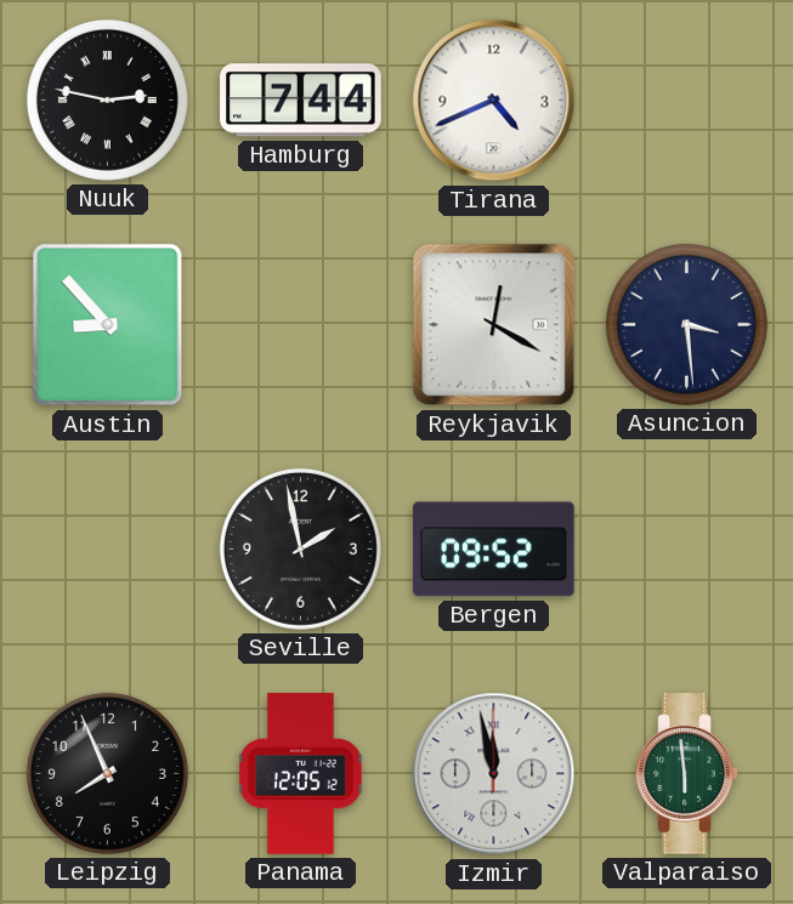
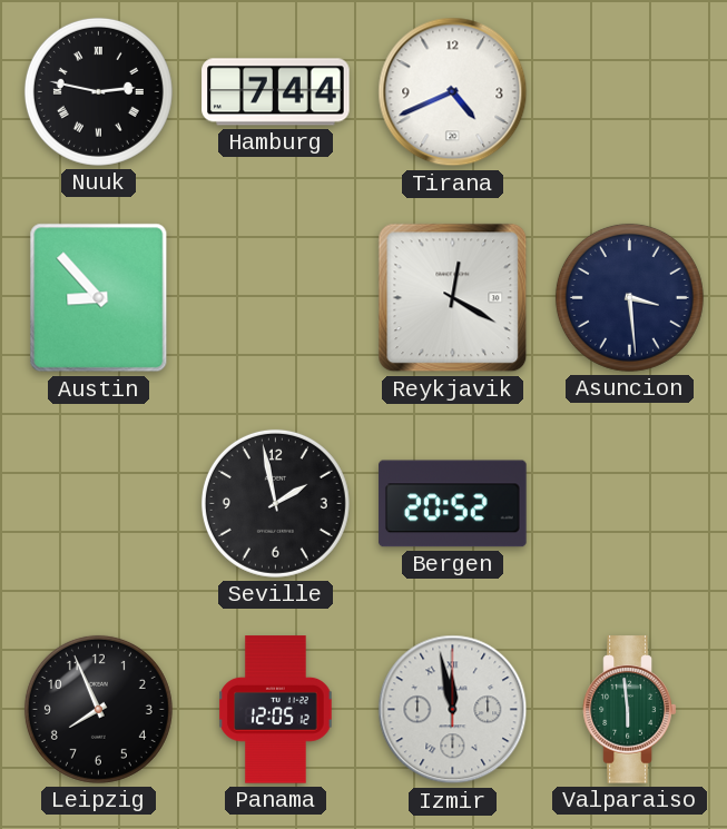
Bergen: 09:52 -> 20:52
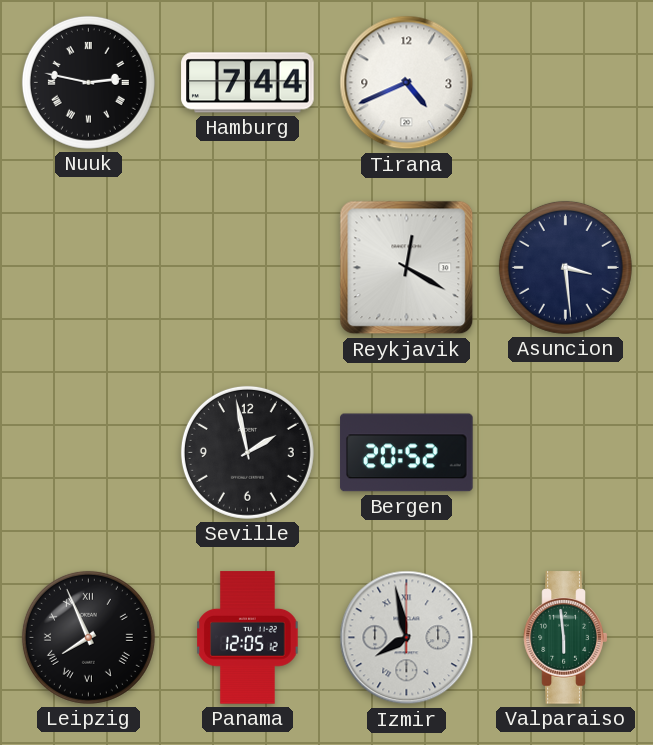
Austin: 8:53 -> none
Leipzig numerals: Arabic -> Roman
Izmir: 11:58 -> 7:58
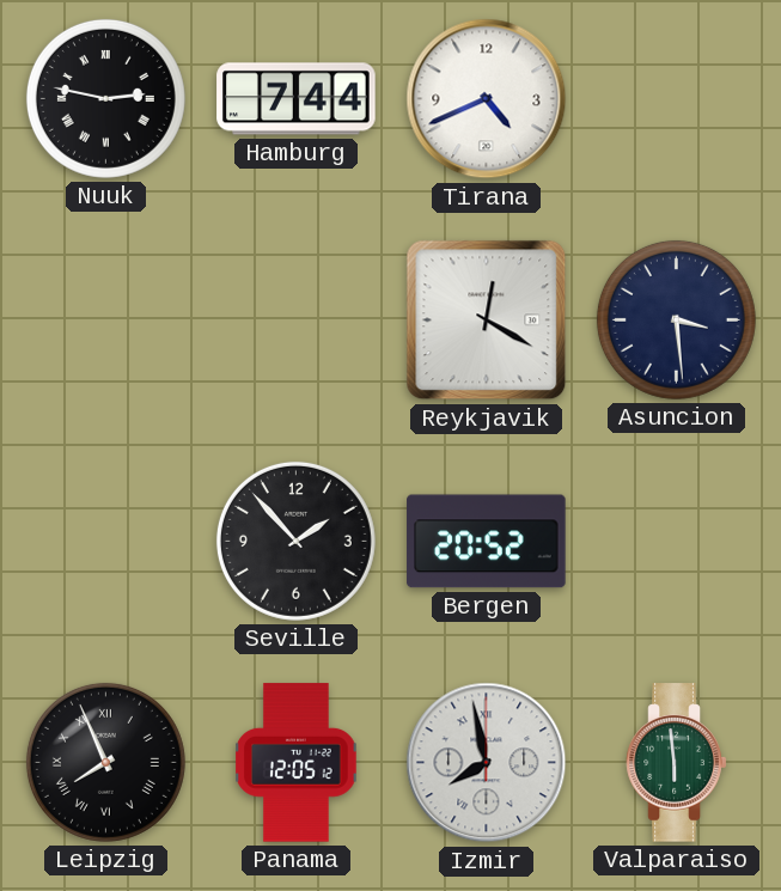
Seville: 1:58 -> 1:53
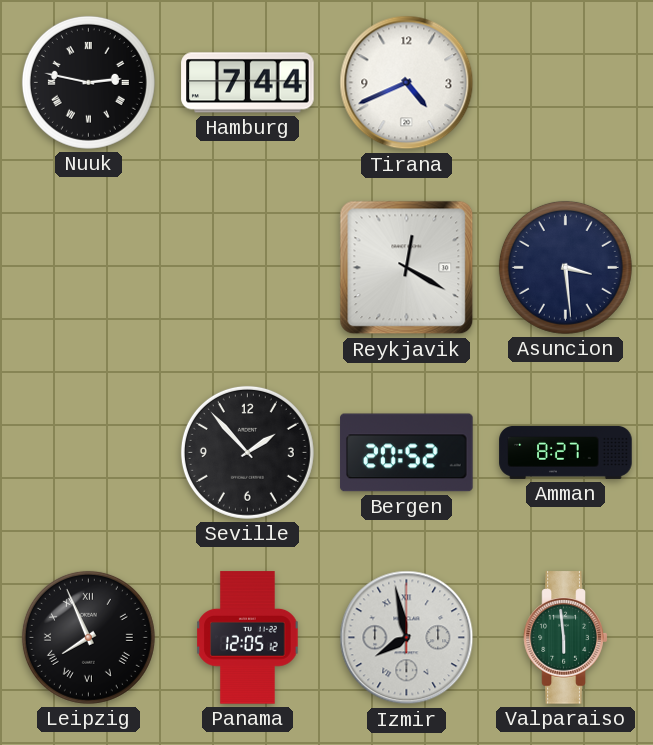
Amman: none -> 8:27
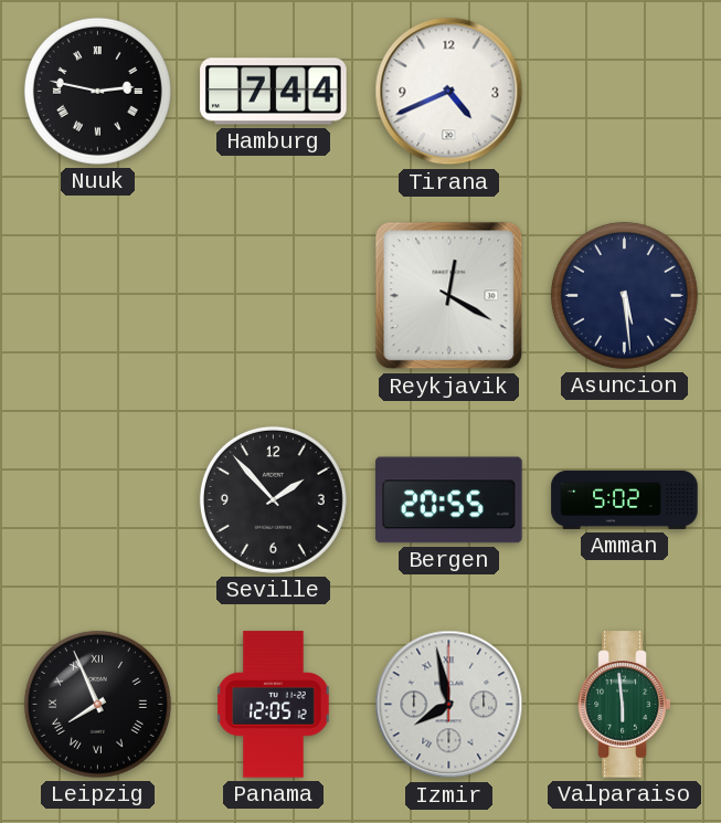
Asuncion: 3:29 -> 5:29
Bergen: 20:52 -> 20:55
Amman: 8:27 -> 5:02
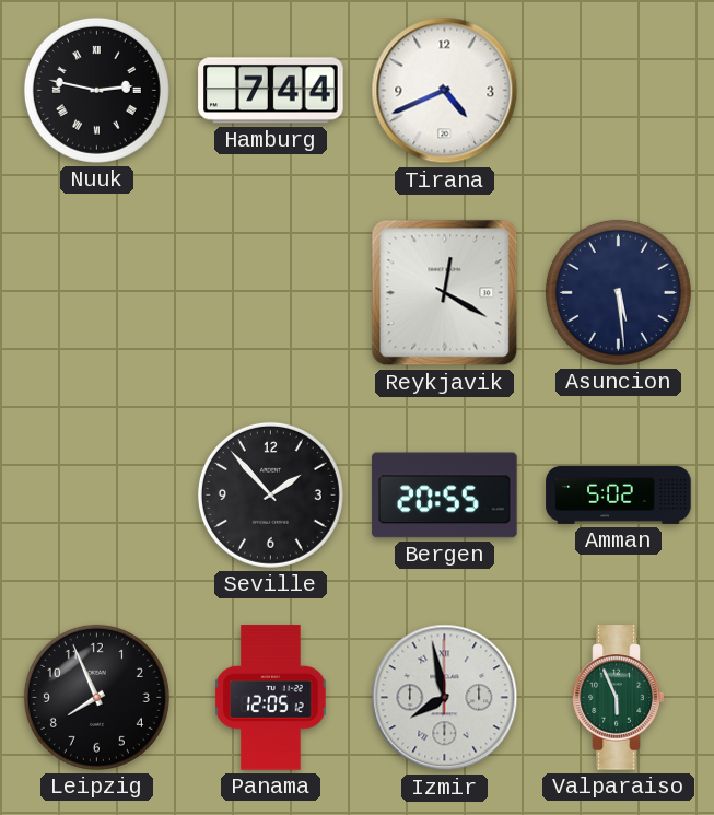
Leipzig numerals: Roman -> Arabic
Valparaiso: 5:59 -> 5:56
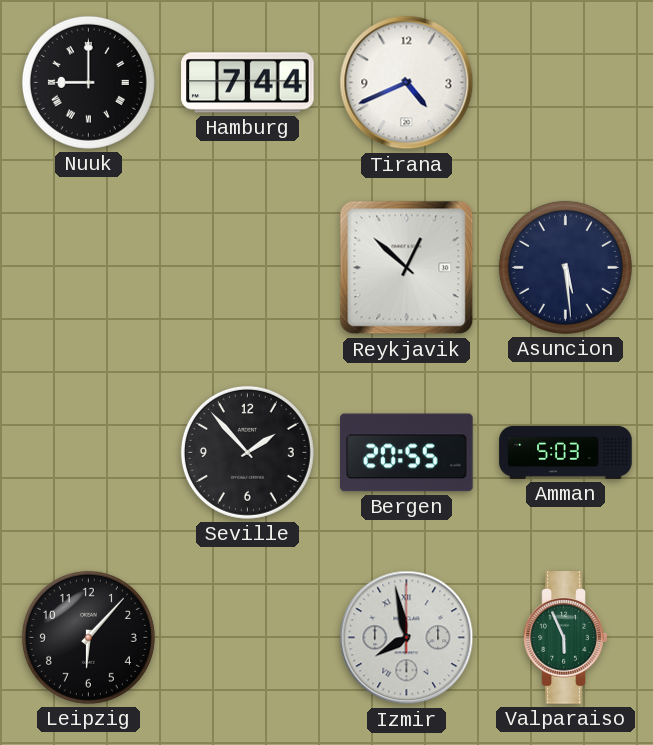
Nuuk: 2:47 -> 9:00
Reykjavik: 12:20 -> 12:52
Amman: 5:02 -> 5:03
Leipzig: 7:56 -> 6:07
Panama: 12:05 -> none
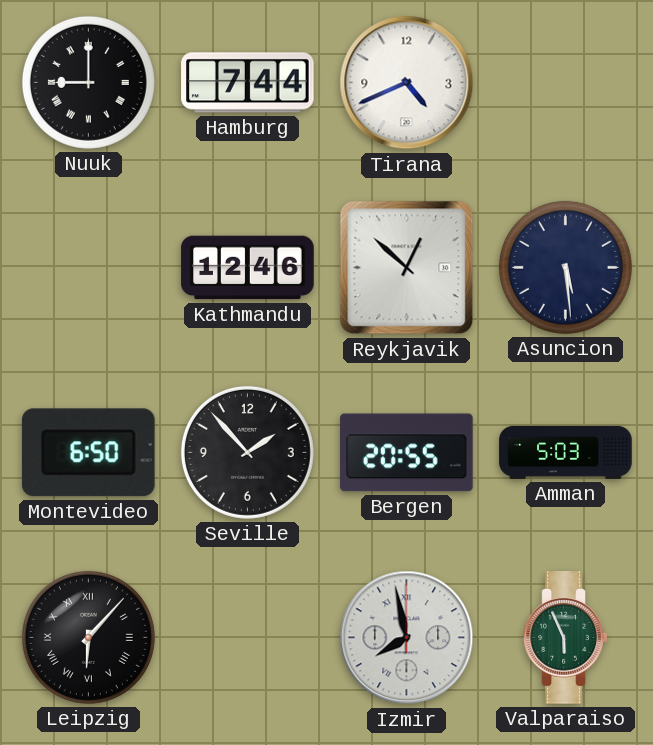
Kathmandu: none -> 12:46
Montevideo: none -> 6:50
Leipzig numerals: Arabic -> Roman
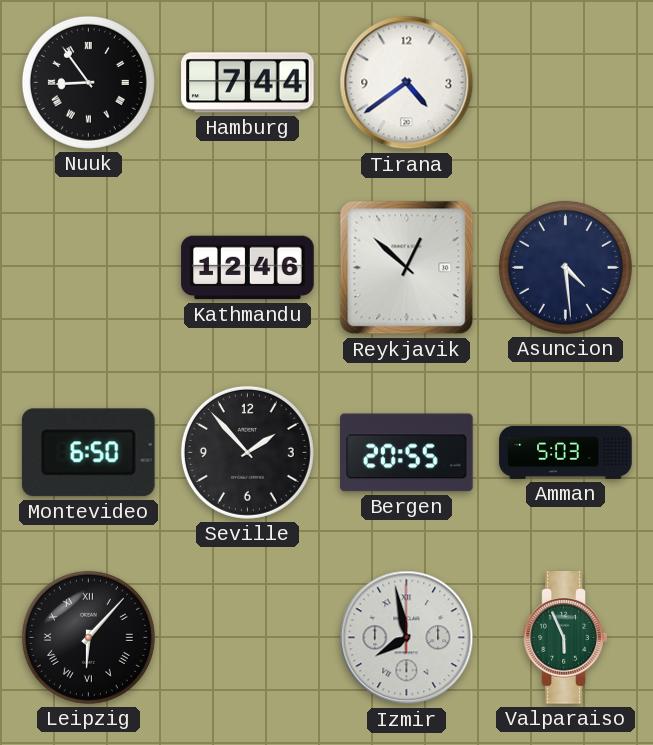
Nuuk: 9:00 -> 8:54
Tirana: 4:41 -> 4:39
Asuncion: 5:29 -> 4:29
